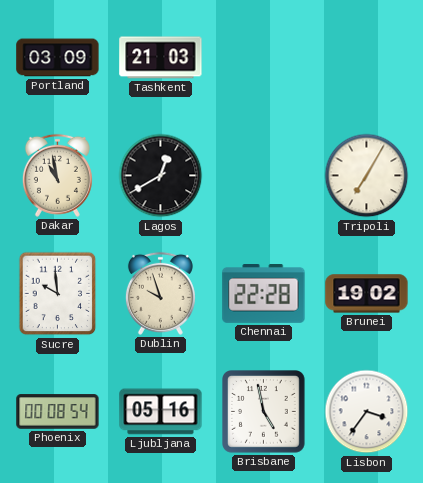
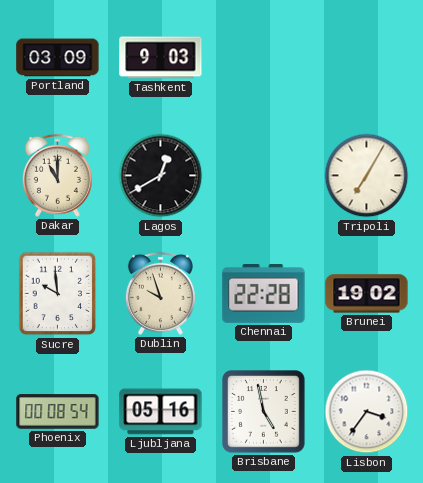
Tashkent: 21:03 -> 9:03
Dakar: 10:58 -> 11:00
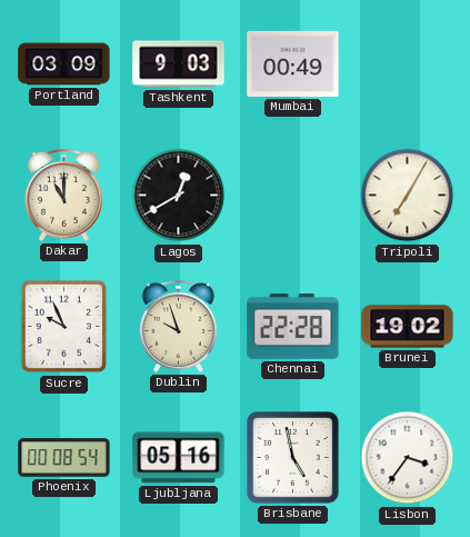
Mumbai: none -> 00:49
Sucre: 9:59 -> 9:56
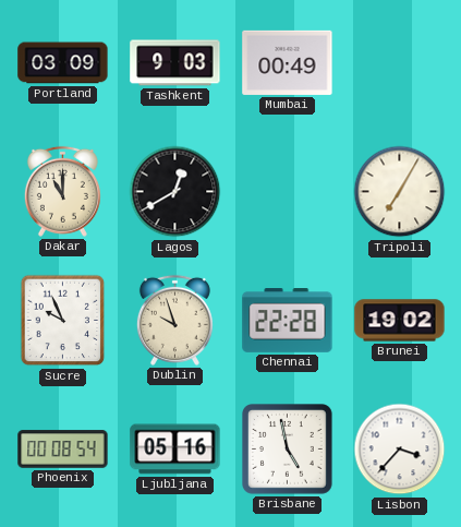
Lisbon: 3:36 -> 3:37
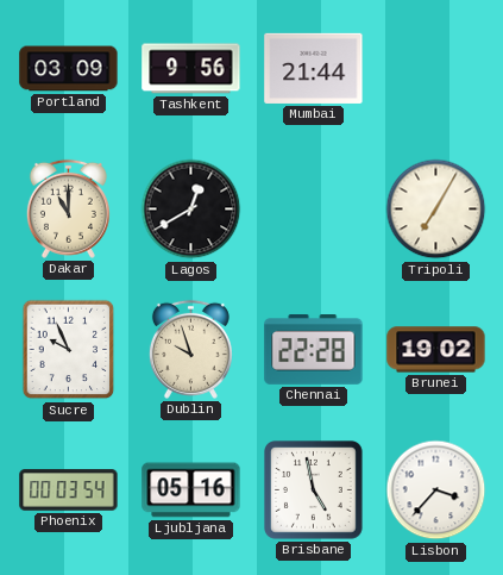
Tashkent: 9:03 -> 9:56
Mumbai: 00:49 -> 21:44
Phoenix: 00:08 -> 00:03
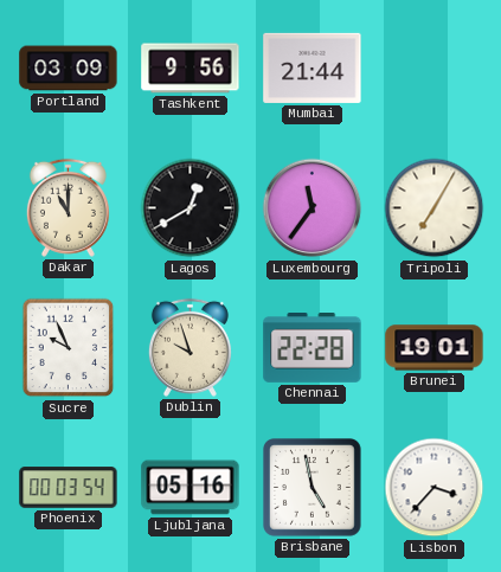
Luxembourg: none -> 11:36
Brunei: 19:02 -> 19:01
